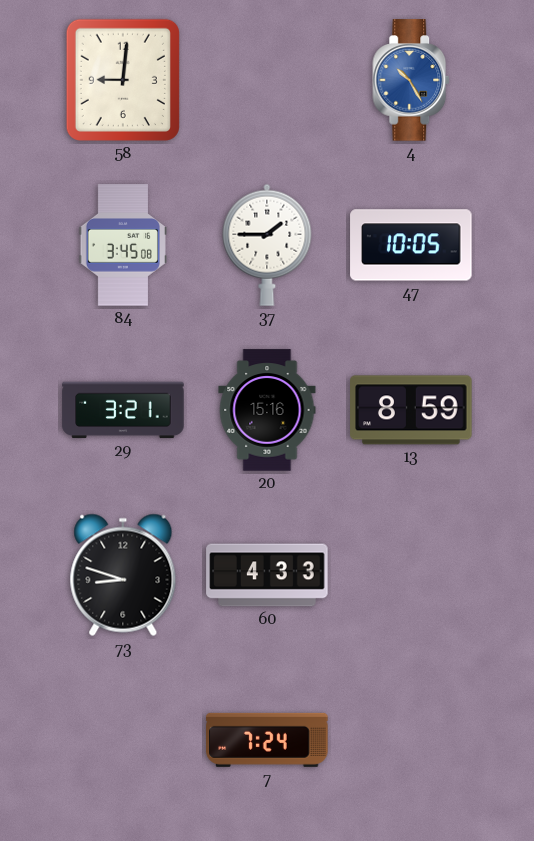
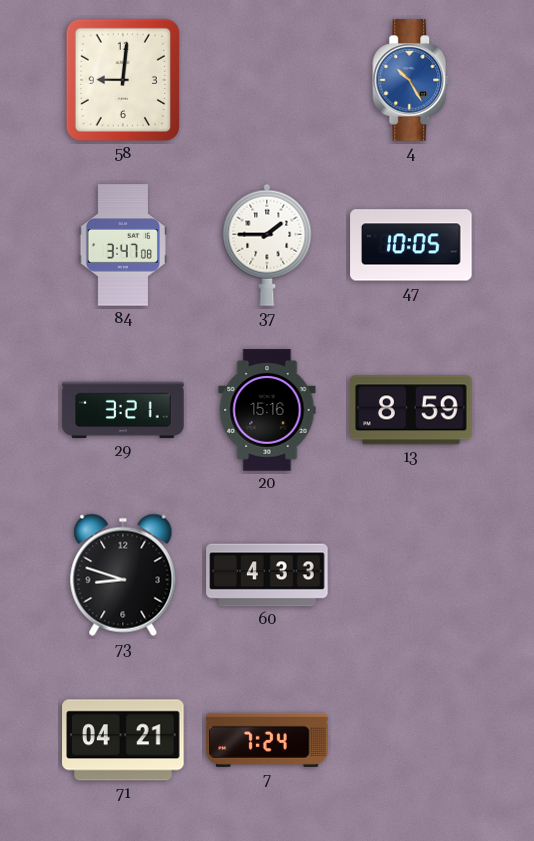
84: 3:45 -> 3:47
71: none -> 04:21
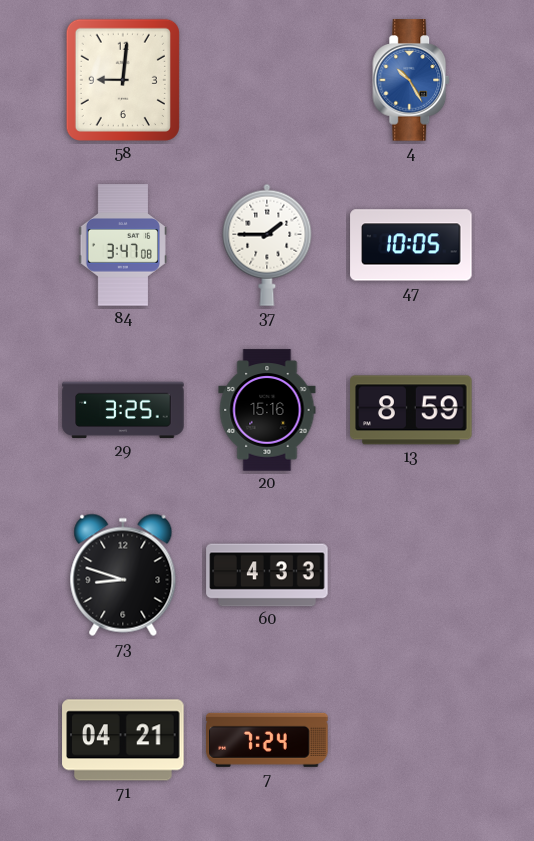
29: 3:21 -> 3:25
